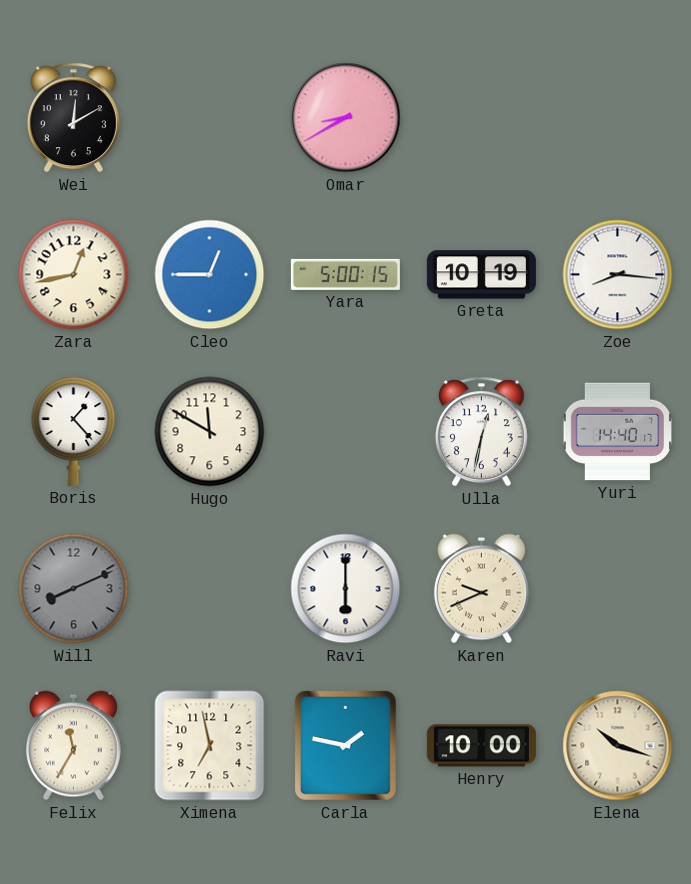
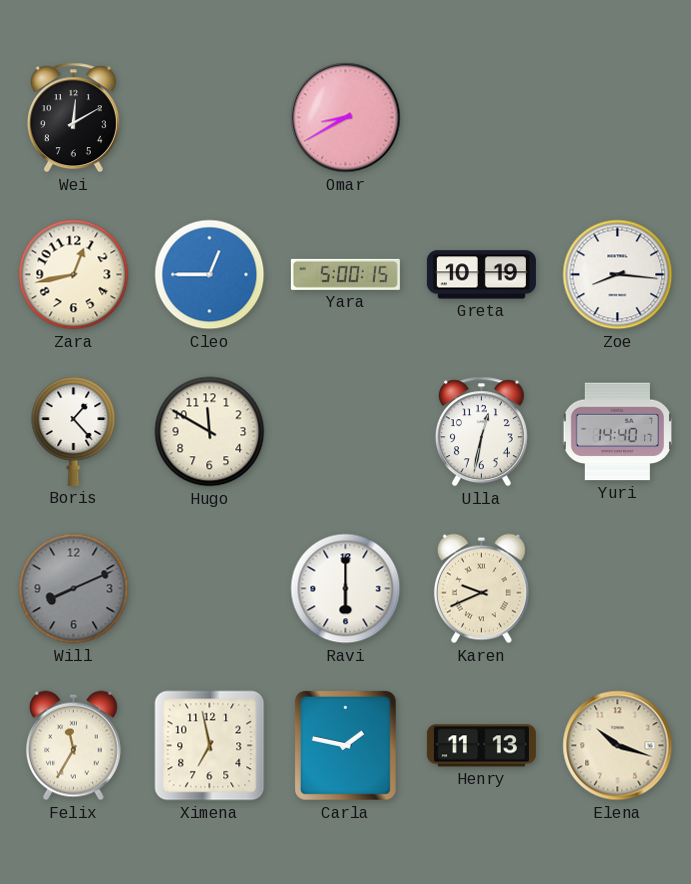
Henry: 10:00 -> 11:13
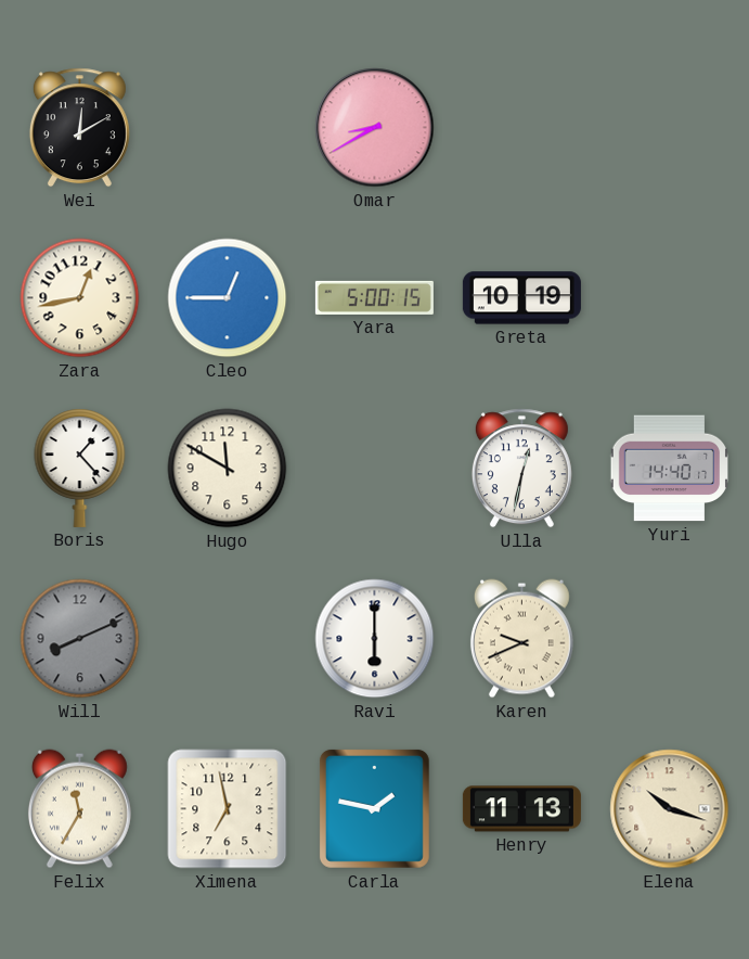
Zoe: 8:16 -> none
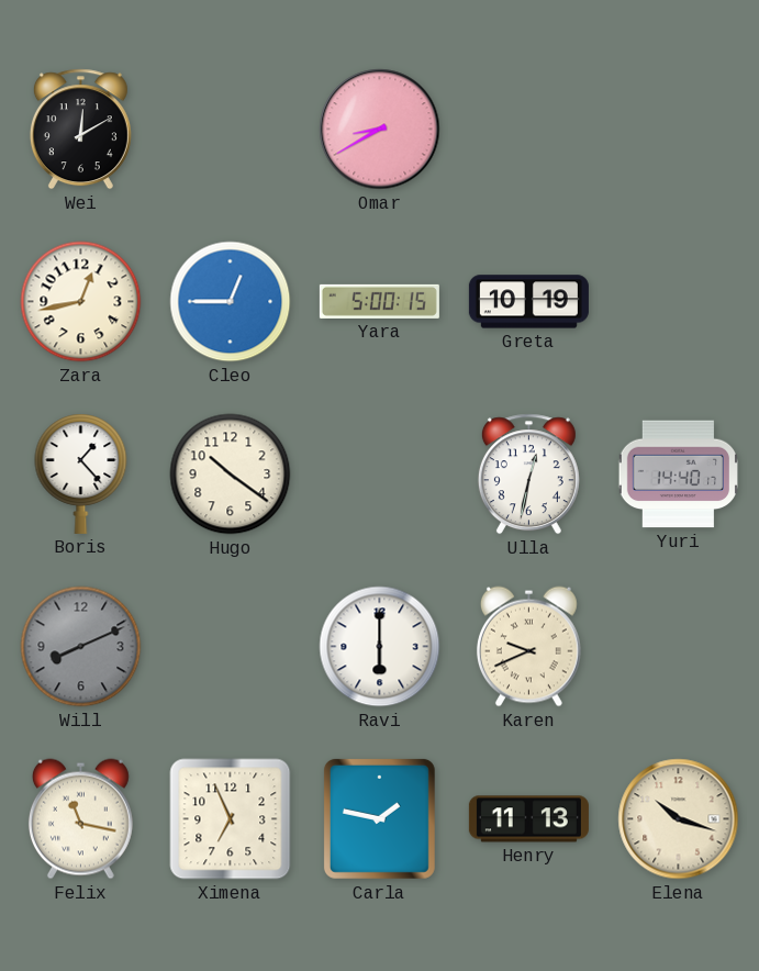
Hugo: 11:50 -> 10:21
Felix: 11:35 -> 11:17
Ximena: 6:58 -> 6:56
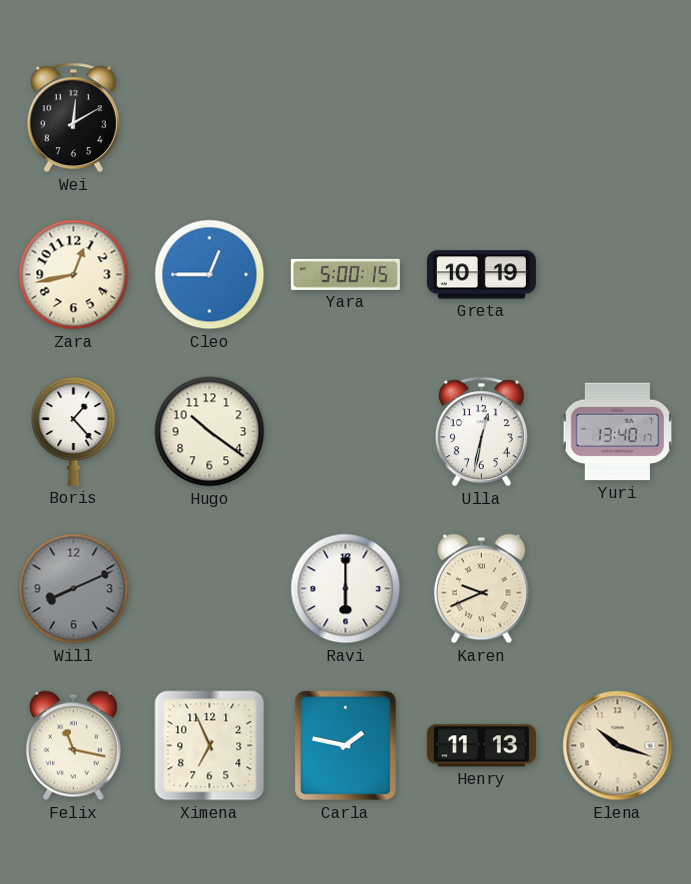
Omar: 8:40 -> none
Yuri: 14:40 -> 13:40
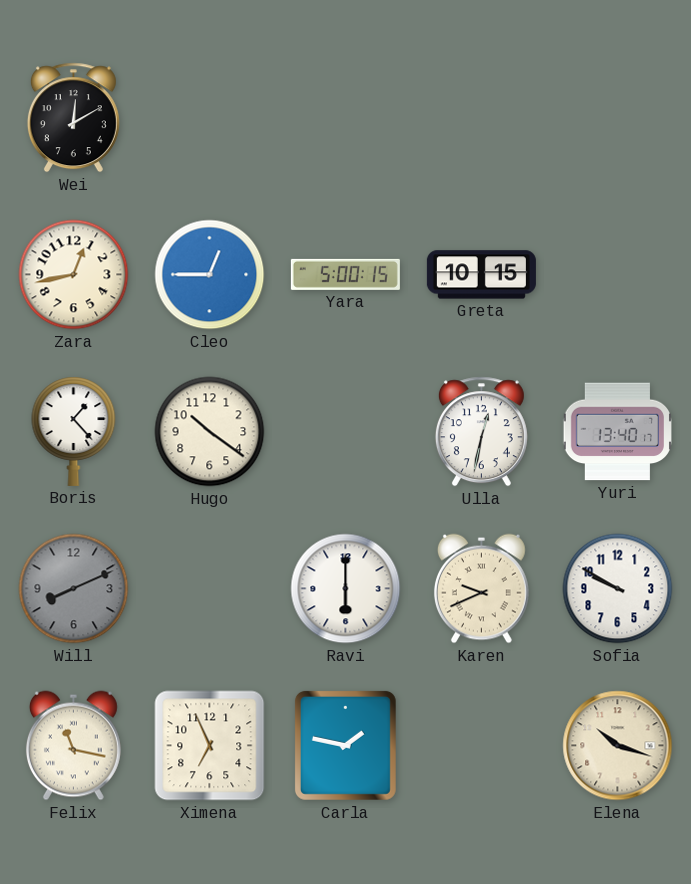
Greta: 10:19 -> 10:15
Sofia: none -> 9:50
Henry: 11:13 -> none
